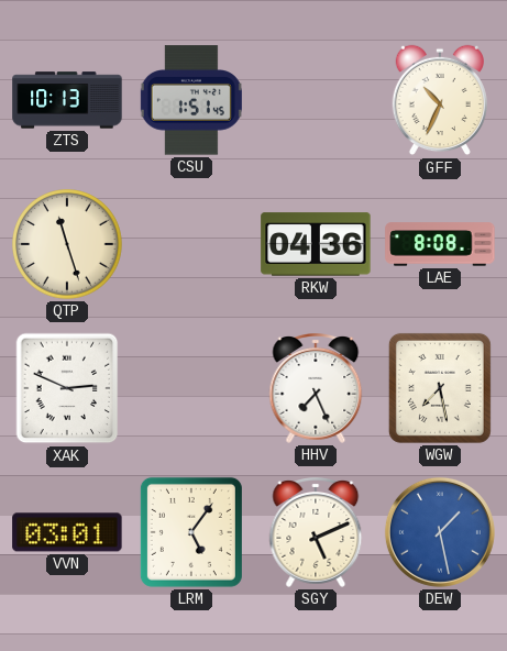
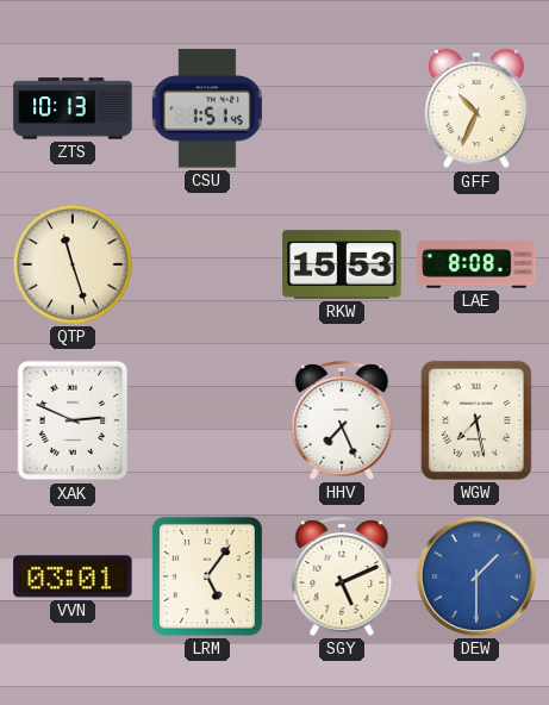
RKW: 04:36 -> 15:53
DEW: 1:28 -> 1:30
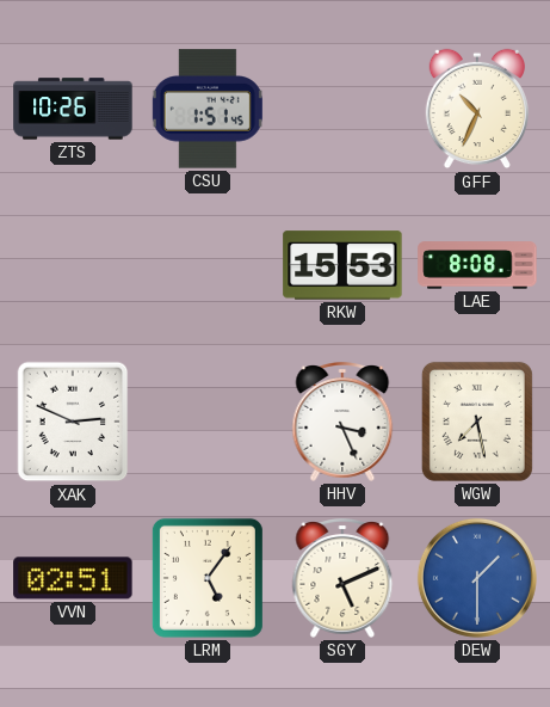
ZTS: 10:13 -> 10:26
QTP: 11:27 -> none
HHV: 7:26 -> 3:26
VVN: 03:01 -> 02:51
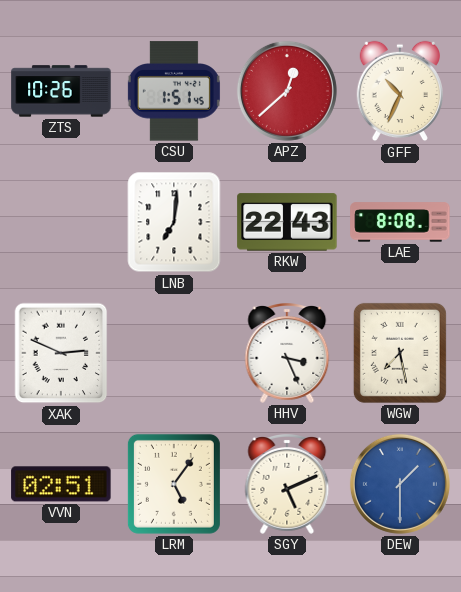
APZ: none -> 12:38
LNB: none -> 7:01
RKW: 15:53 -> 22:43
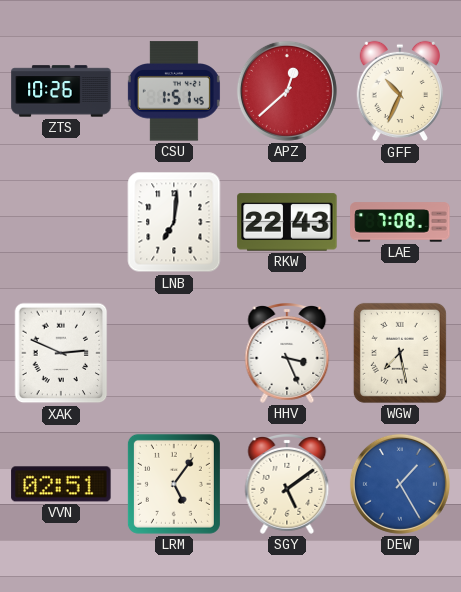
LAE: 8:08 -> 7:08
SGY: 5:11 -> 5:09
DEW: 1:30 -> 1:25
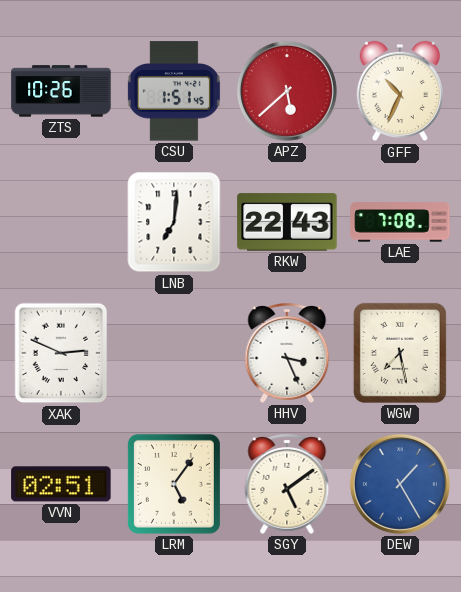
APZ: 12:38 -> 5:38
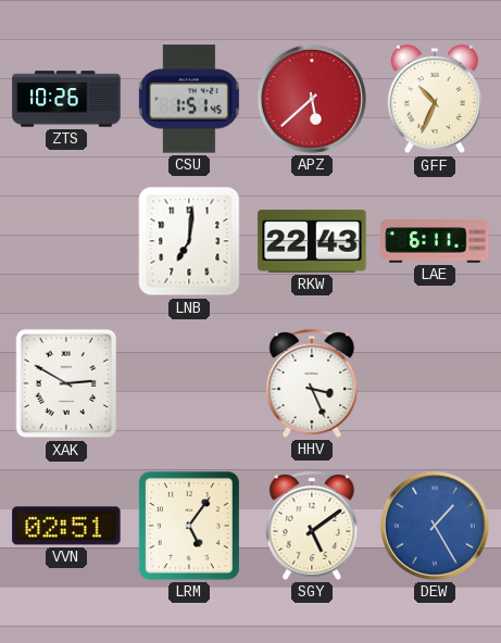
LAE: 7:08 -> 6:11
XAK: 2:49 -> 2:50
WGW: 7:28 -> none
